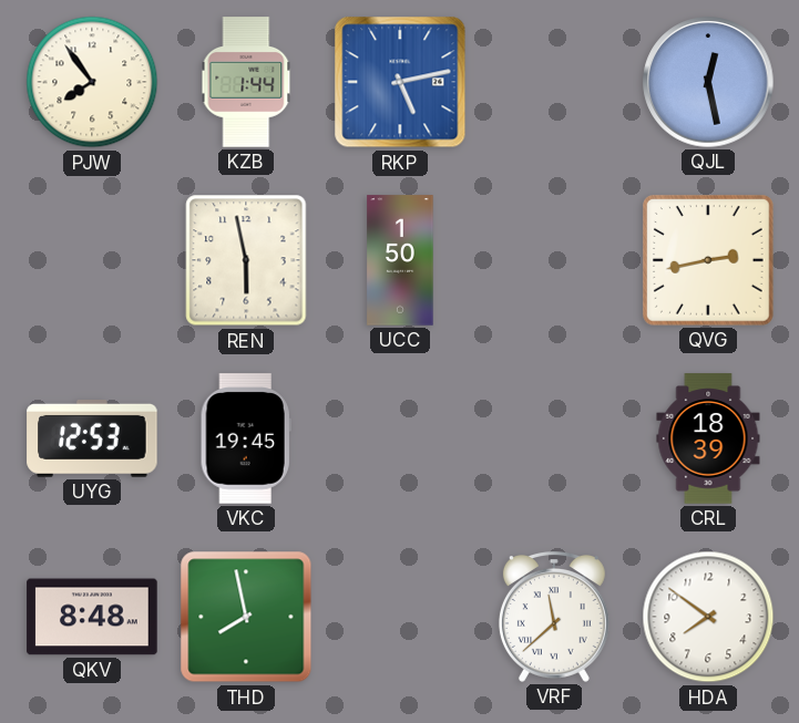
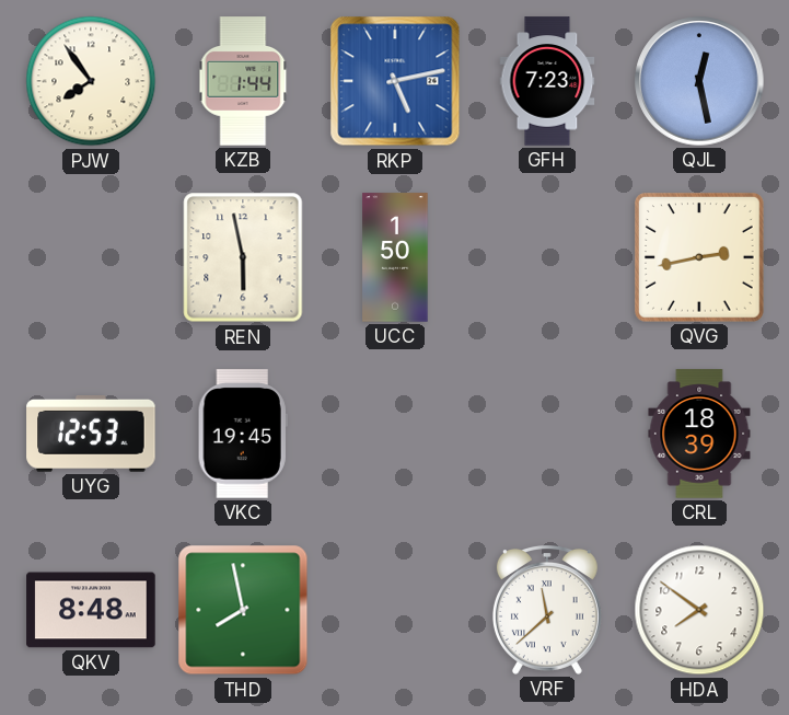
GFH: none -> 7:23
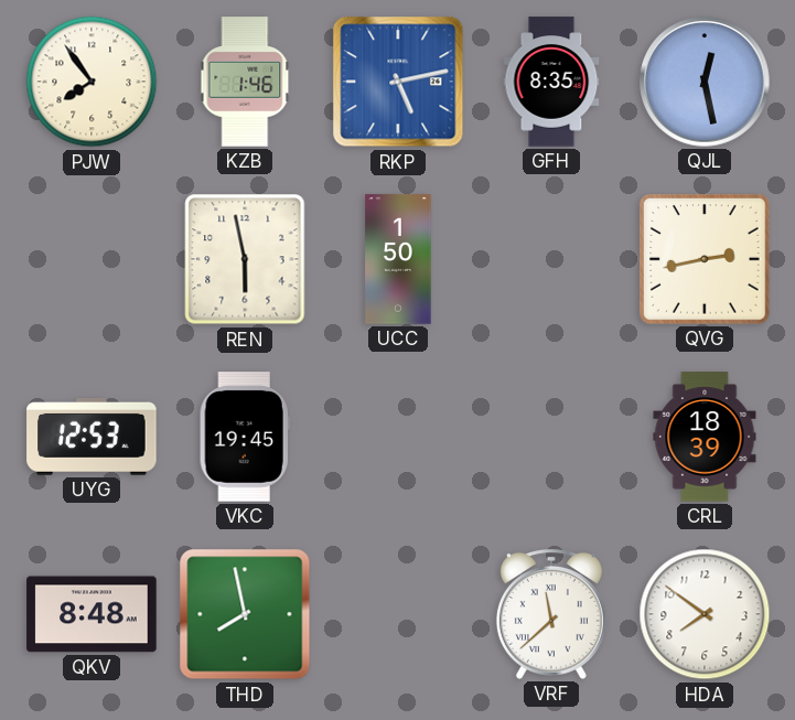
KZB: 1:44 -> 1:46
GFH: 7:23 -> 8:35
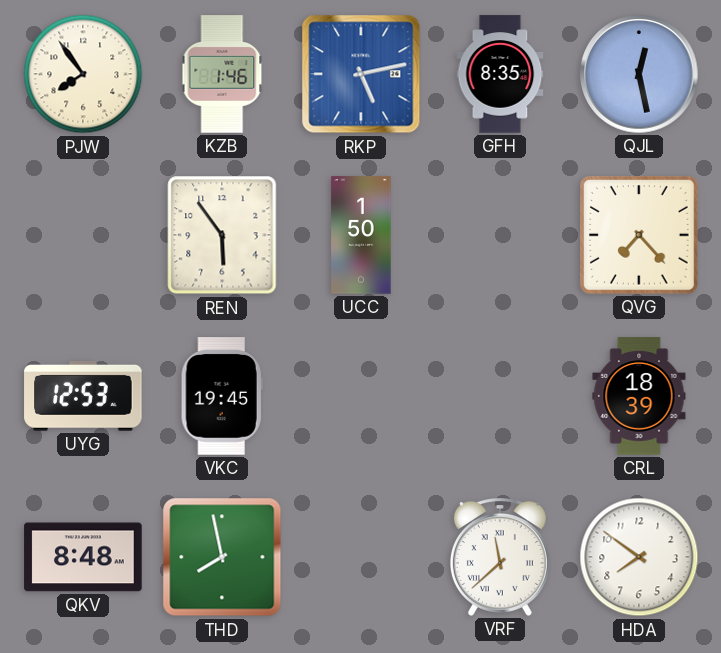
REN: 5:58 -> 5:54
QVG: 2:43 -> 7:23
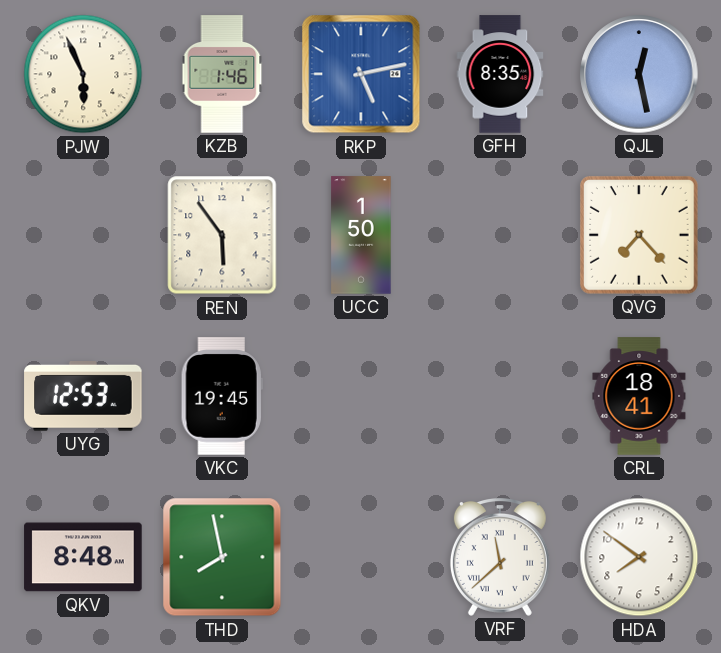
PJW: 7:54 -> 5:56
CRL: 18:39 -> 18:41
